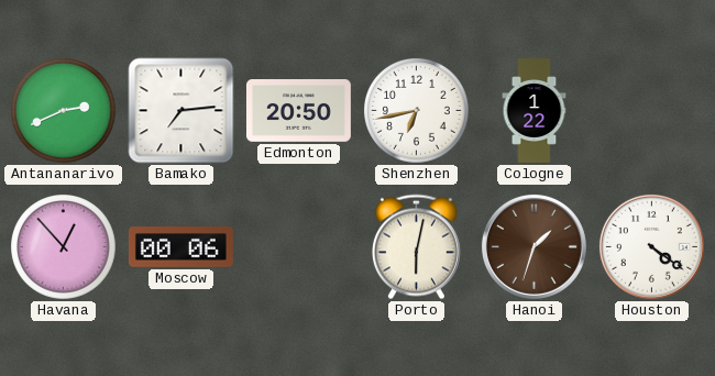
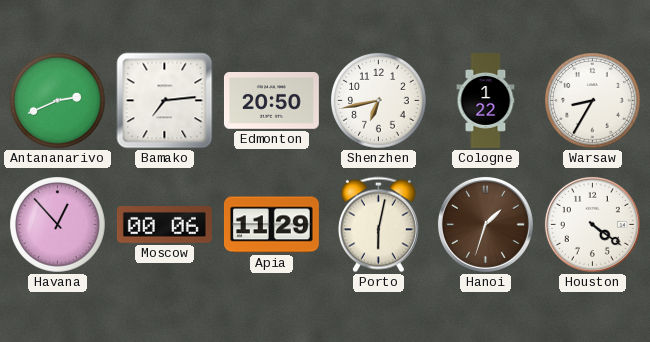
Warsaw: none -> 8:35
Apia: none -> 11:29
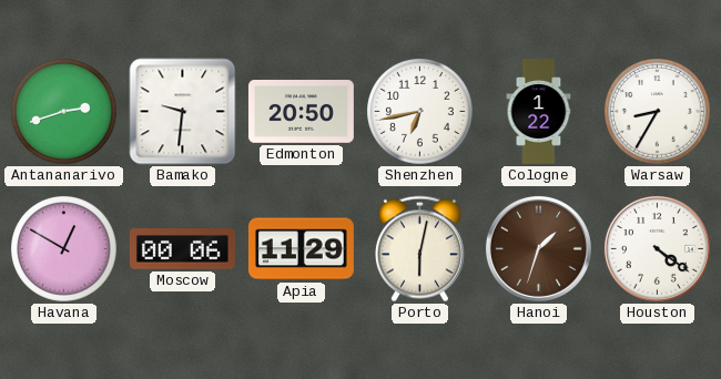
Antananarivo: 2:41 -> 2:42
Bamako: 7:14 -> 9:31
Havana: 12:53 -> 12:50
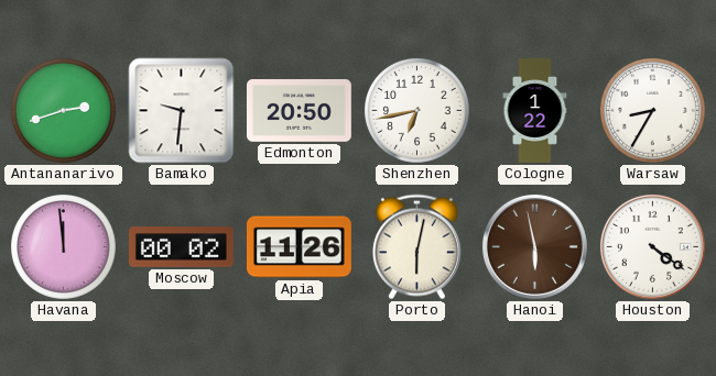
Havana: 12:50 -> 11:59
Moscow: 00:06 -> 00:02
Apia: 11:29 -> 11:26
Hanoi: 1:33 -> 5:58
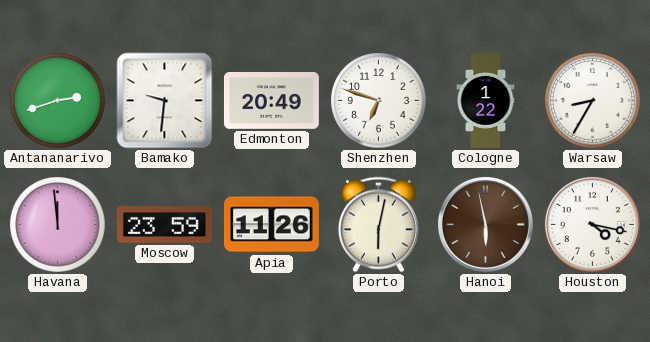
Edmonton: 20:50 -> 20:49
Shenzhen: 6:43 -> 6:48
Moscow: 00:02 -> 23:59
Houston: 4:21 -> 4:17
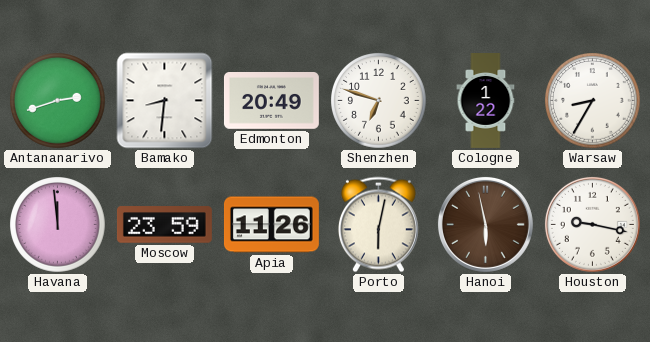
Bamako: 9:31 -> 8:31
Houston: 4:17 -> 9:17
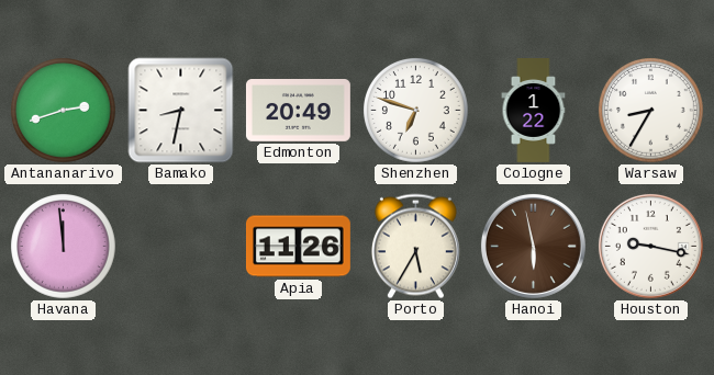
Bamako: 8:31 -> 8:32
Moscow: 23:59 -> none
Porto: 6:02 -> 5:35
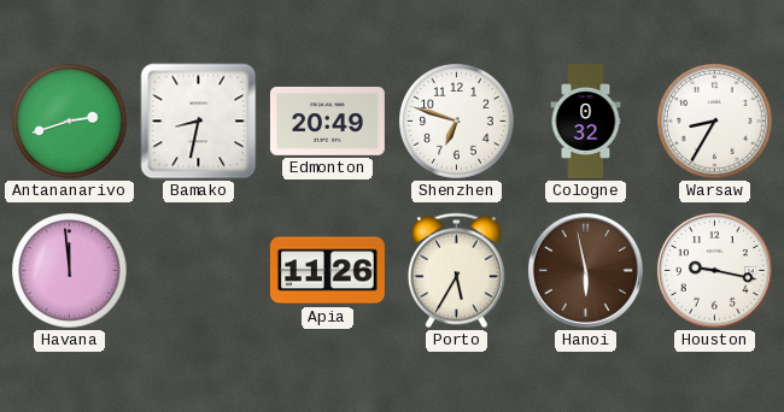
Cologne: 1:22 -> 0:32
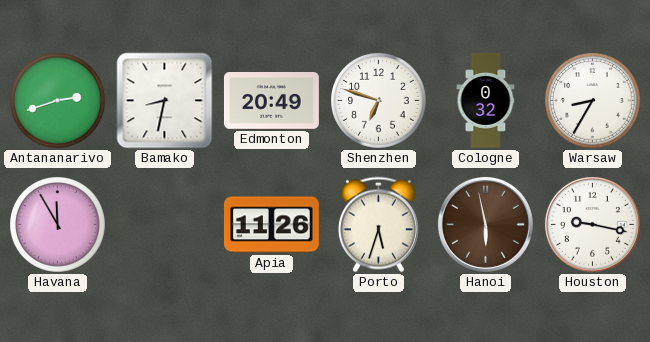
Havana: 11:59 -> 11:55
Porto: 5:35 -> 5:33
